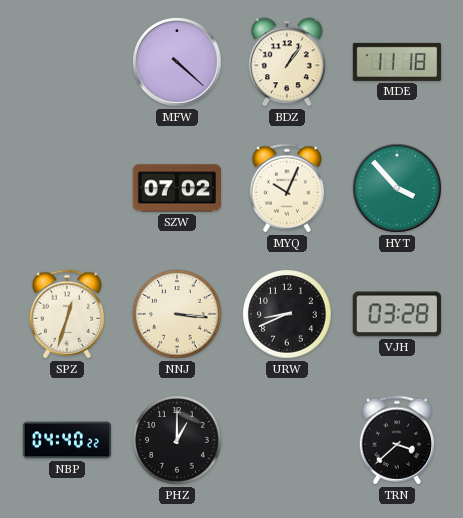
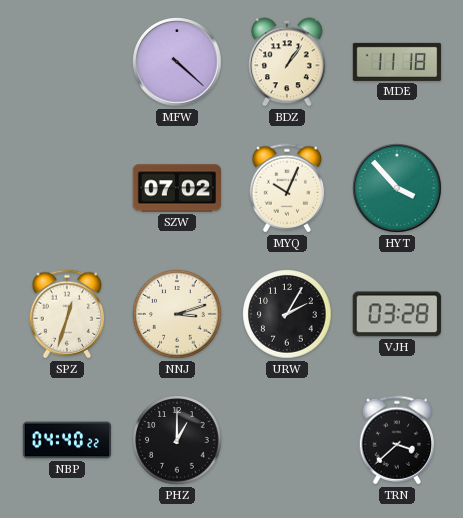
NNJ: 3:16 -> 3:12
URW: 8:41 -> 2:05
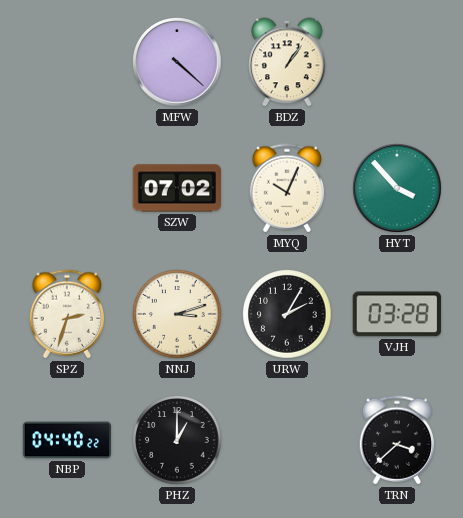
MDE: 11:18 -> none
SPZ: 12:33 -> 2:33
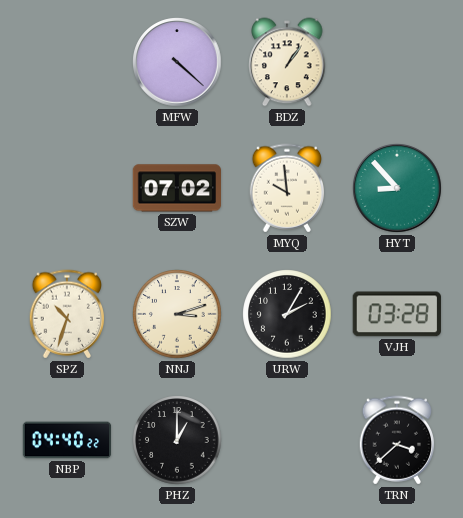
MYQ: 10:04 -> 9:59
HYT: 3:53 -> 8:53
SPZ: 2:33 -> 10:33
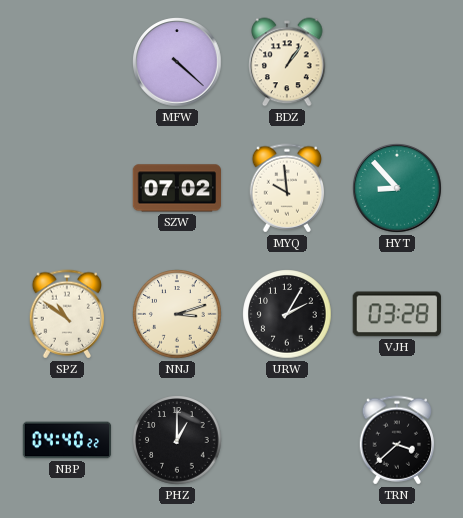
SPZ: 10:33 -> 10:51
